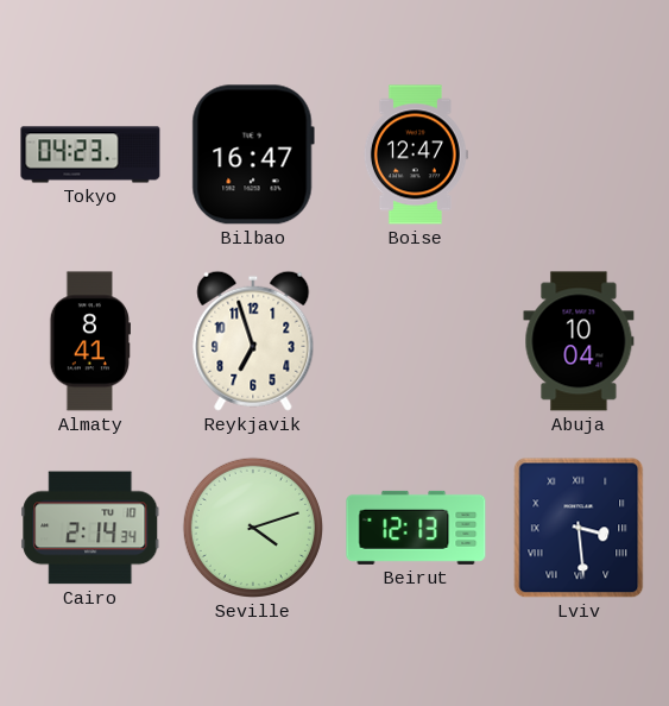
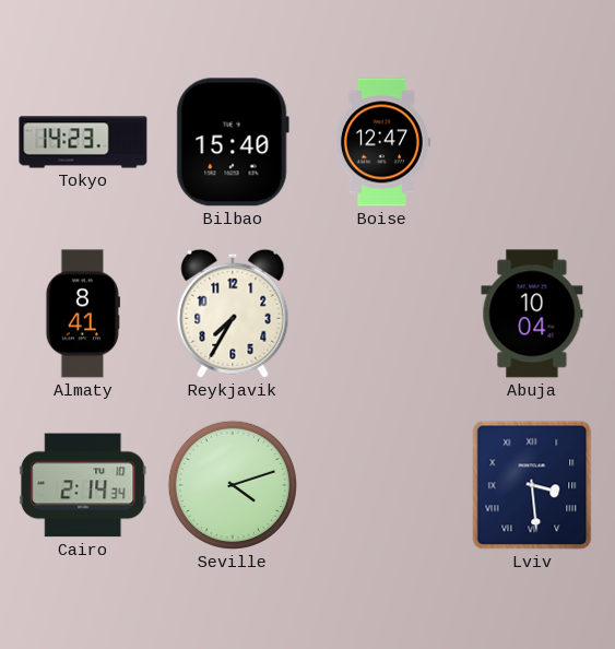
Tokyo: 04:23 -> 14:23
Bilbao: 16:47 -> 15:40
Reykjavik: 6:57 -> 7:35
Beirut: 12:13 -> none
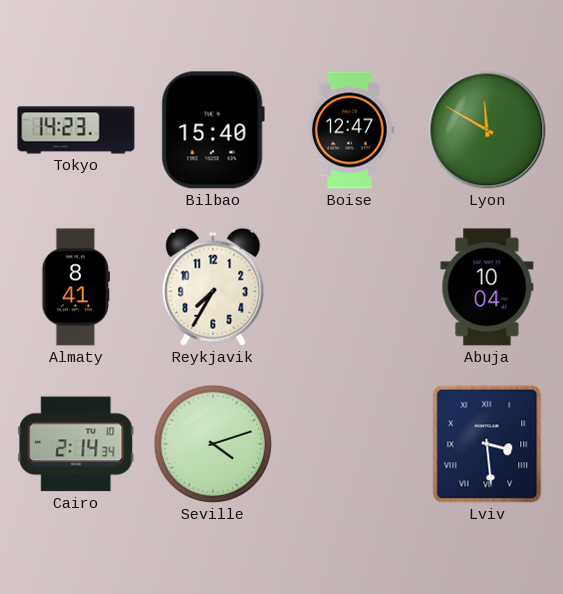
Lyon: none -> 11:50
